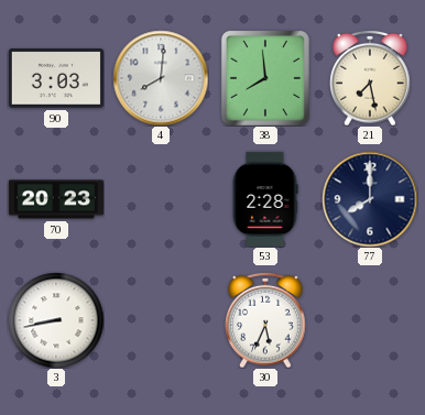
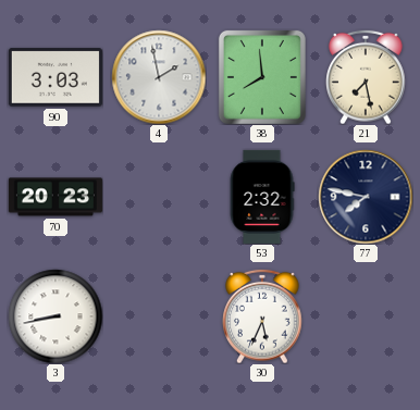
4: 8:01 -> 1:58
53: 2:28 -> 2:32
77: 8:00 -> 7:47
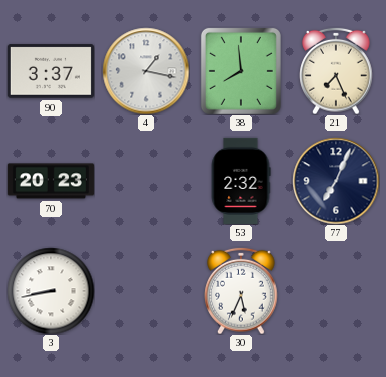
90: 3:03 -> 3:37
4: 1:58 -> 1:17
21: 7:28 -> 7:26
77: 7:47 -> 7:04
